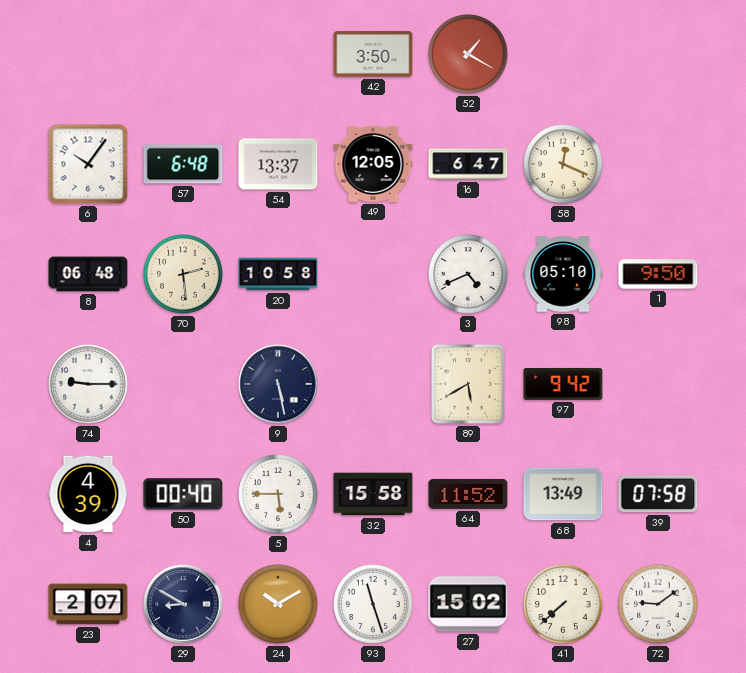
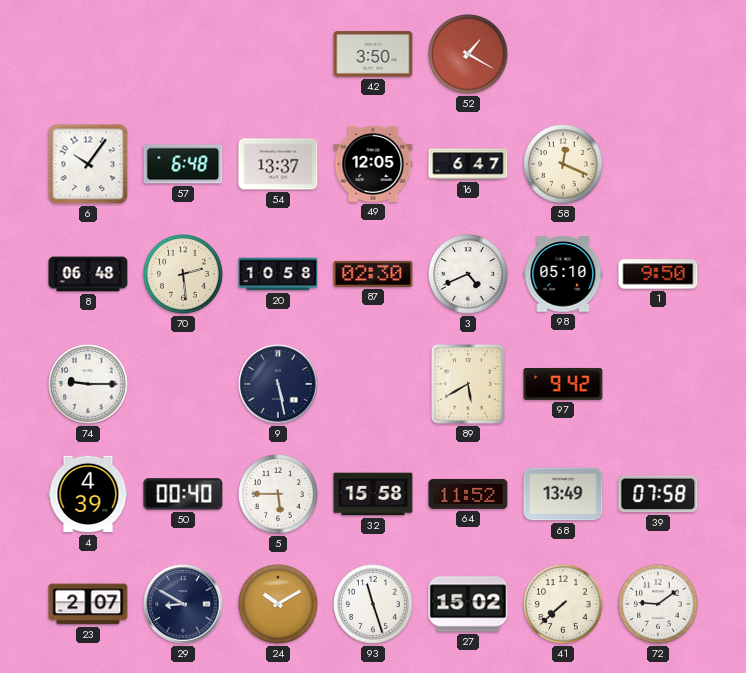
87: none -> 02:30
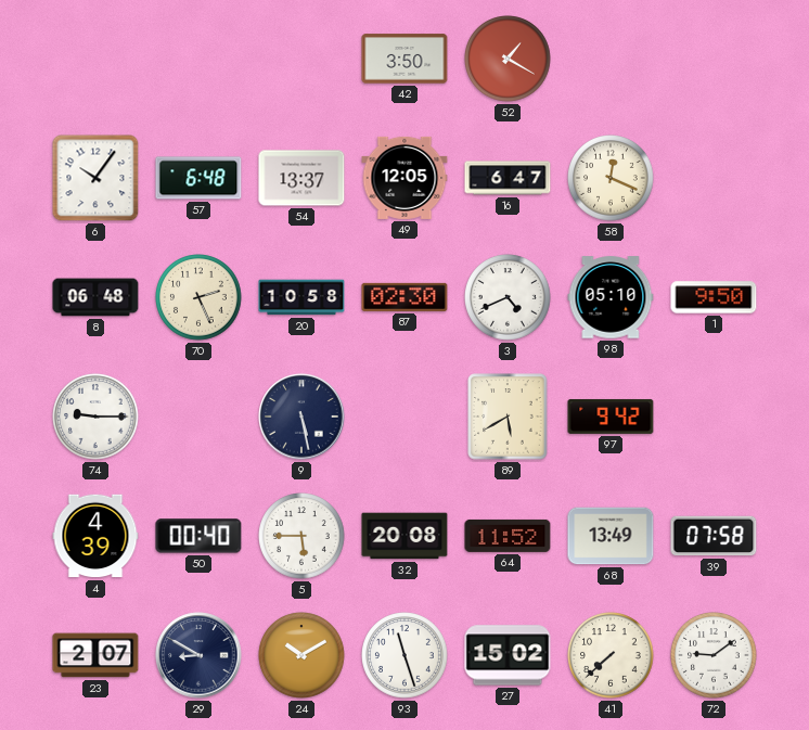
70: 2:29 -> 2:26
32: 15:58 -> 20:08
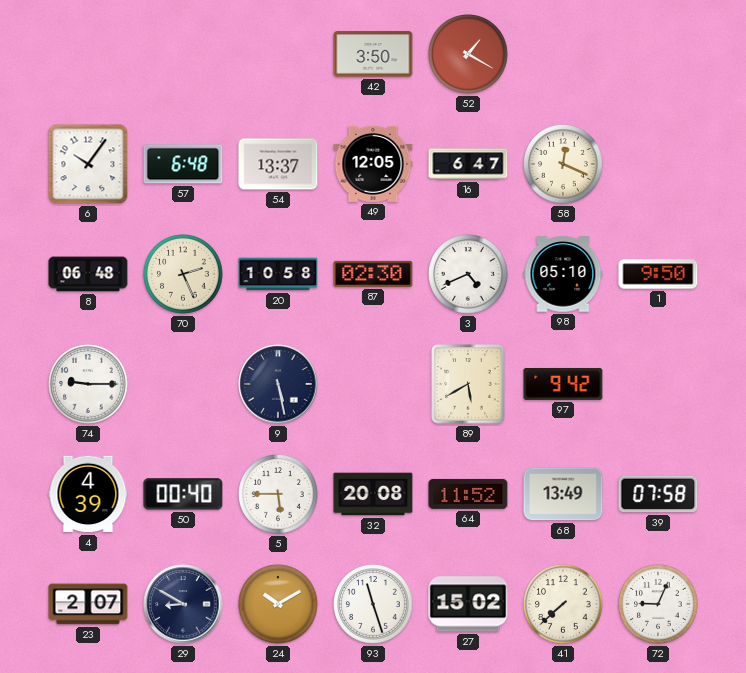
72: 9:09 -> 9:04
